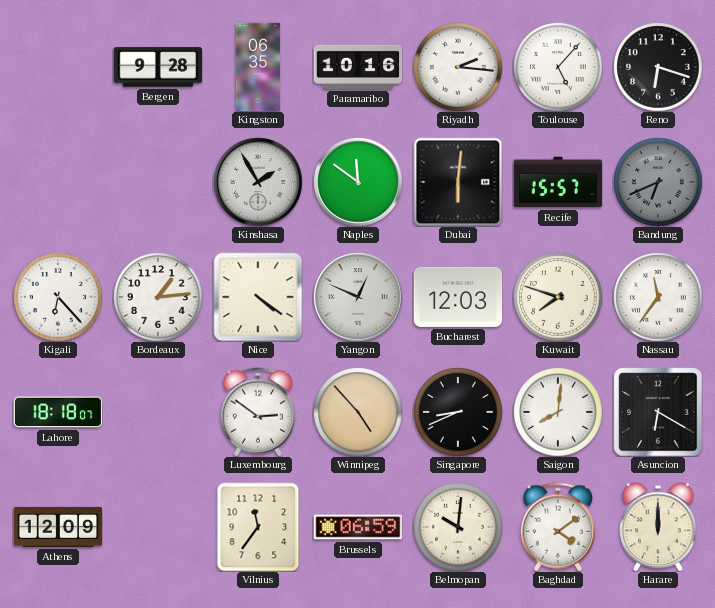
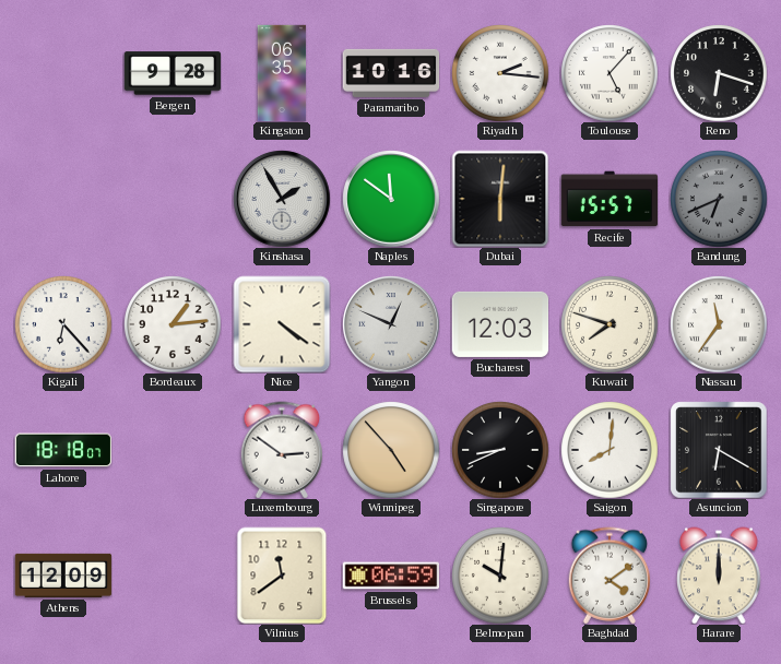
Vilnius: 11:36 -> 11:39
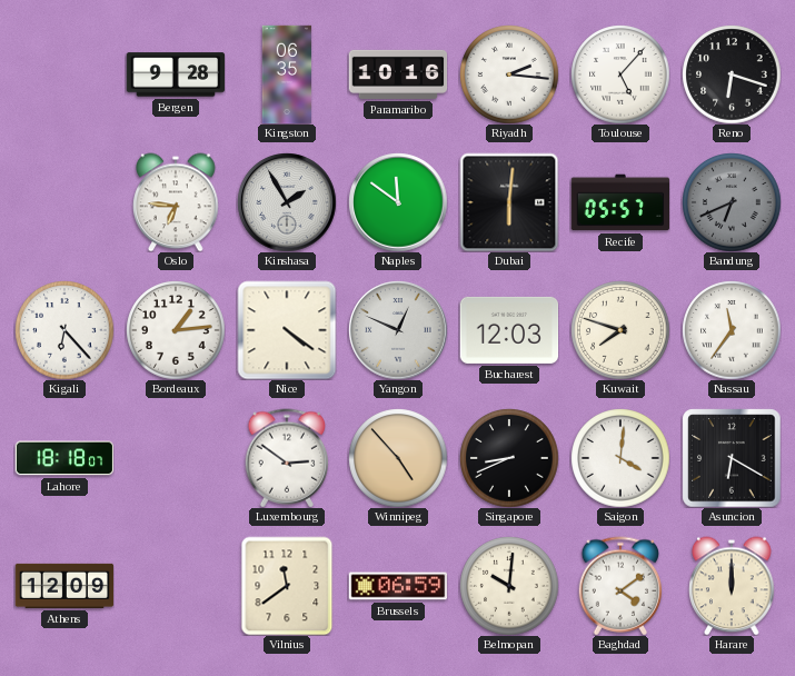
Oslo: none -> 6:46
Recife: 15:57 -> 05:57
Saigon: 8:01 -> 4:01
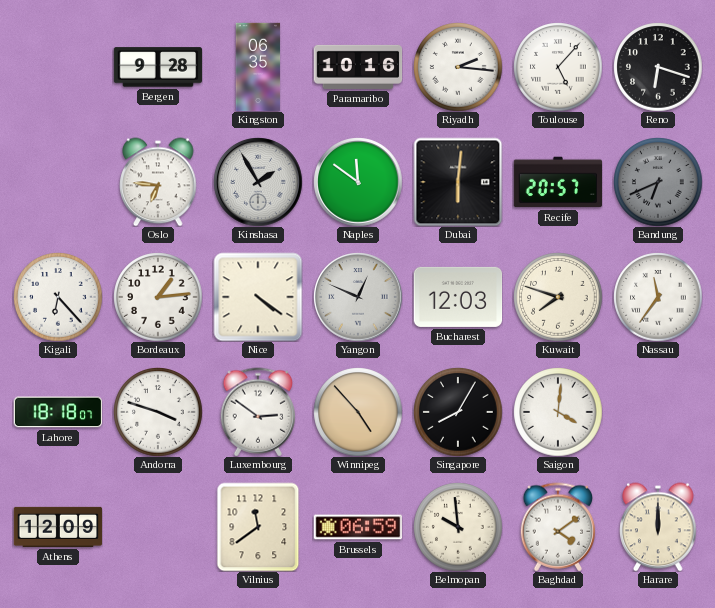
Recife: 05:57 -> 20:57
Andorra: none -> 3:48
Singapore: 8:41 -> 8:05
Asuncion: 6:20 -> none
Belmopan: 10:01 -> 9:59
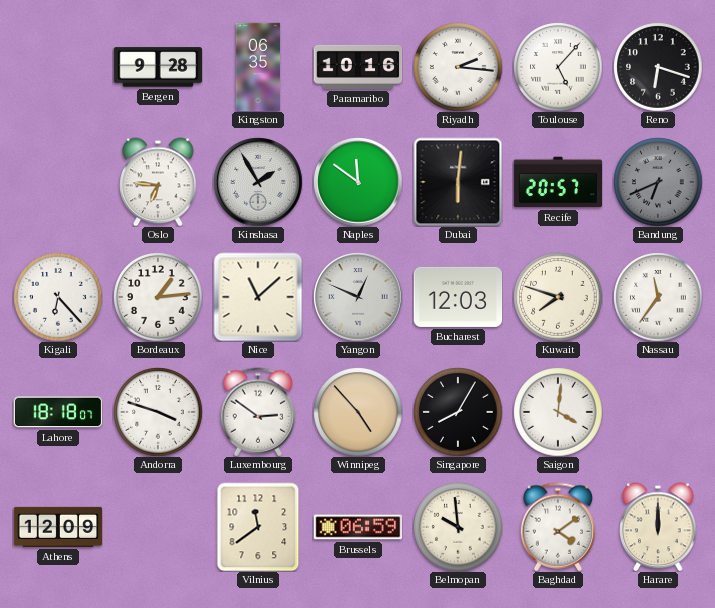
Nice: 4:21 -> 11:08
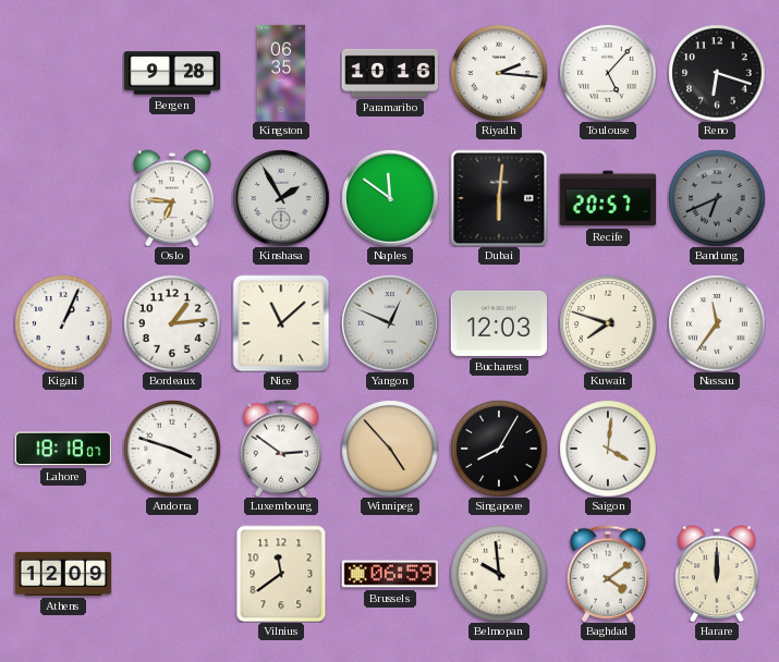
Kigali: 6:23 -> 1:04
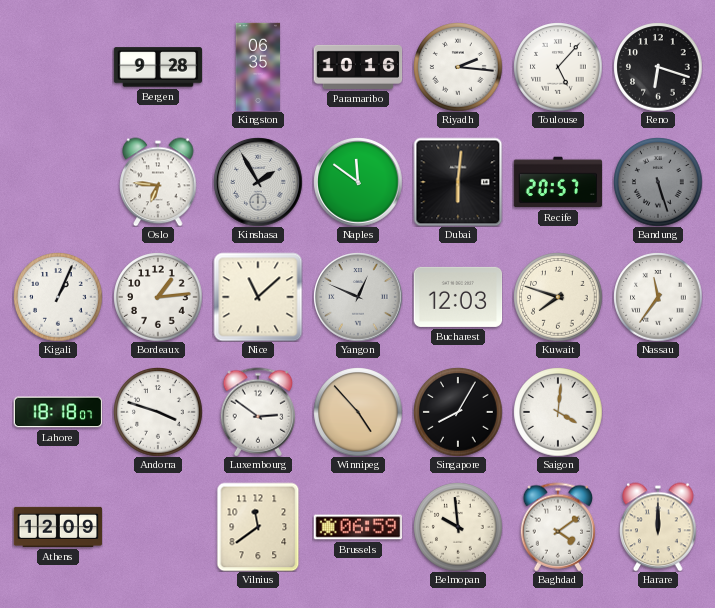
Bandung: 6:41 -> 5:27
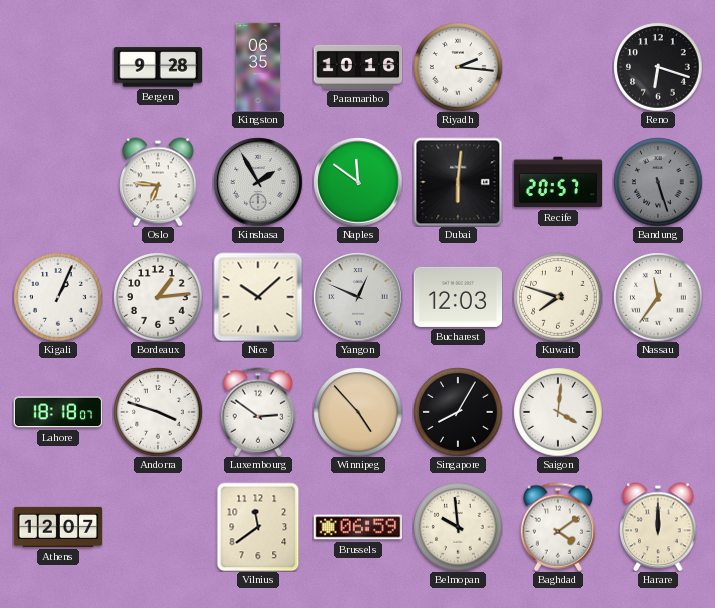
Toulouse: 5:07 -> none
Nice: 11:08 -> 10:08
Athens: 12:09 -> 12:07
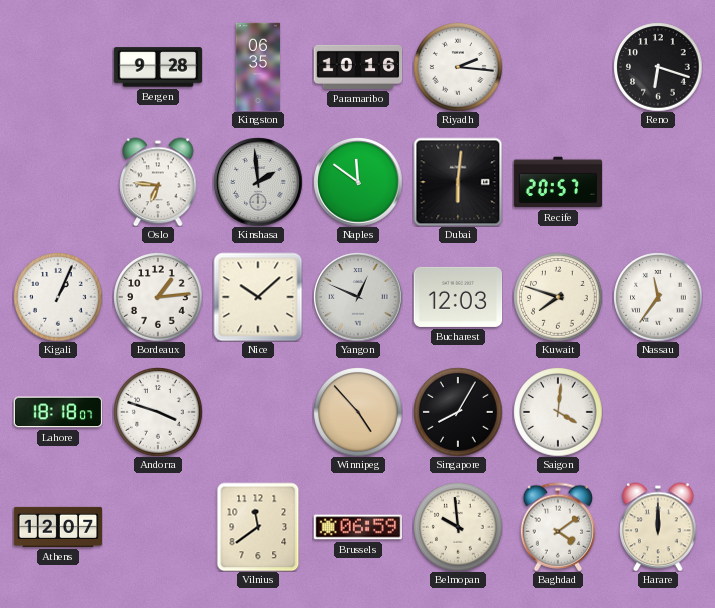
Kinshasa: 1:55 -> 1:59
Bandung: 5:27 -> none
Luxembourg: 2:51 -> none
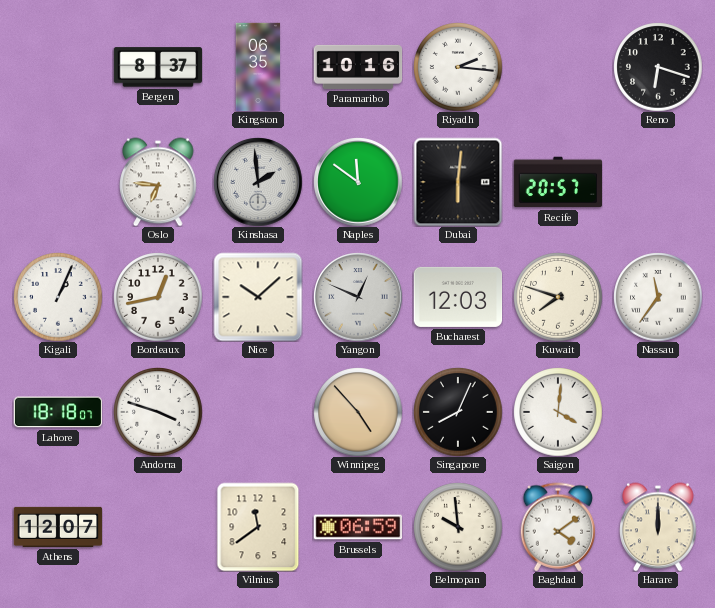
Bergen: 9:28 -> 8:37
Bordeaux: 1:14 -> 12:43
Singapore: 8:05 -> 8:04
